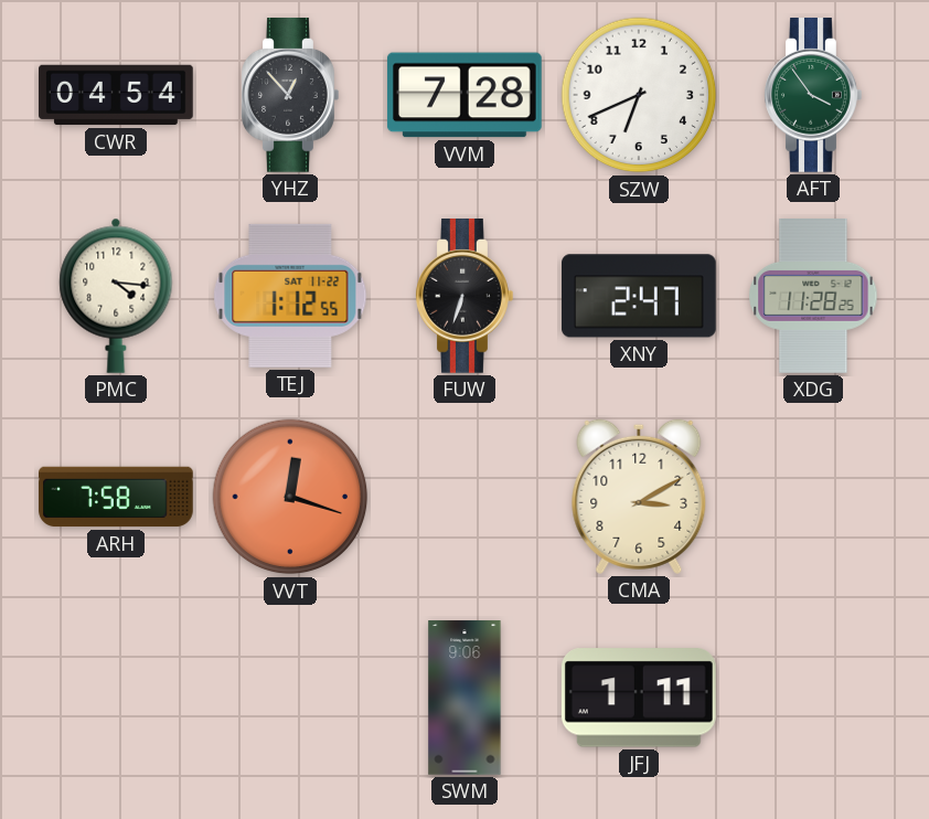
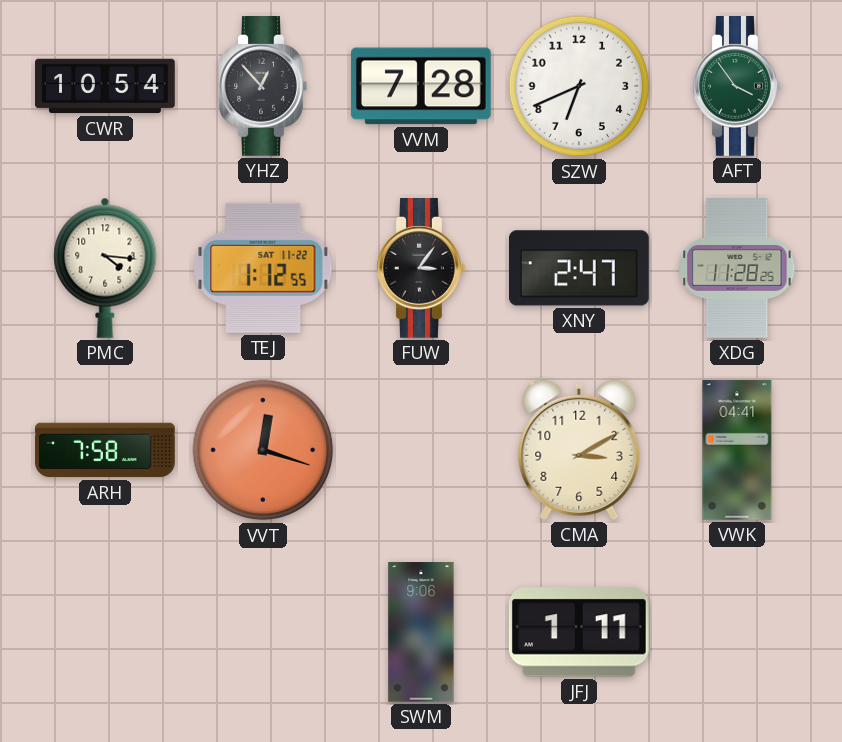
CWR: 04:54 -> 10:54
FUW: 6:33 -> 3:06
VWK: none -> 04:41
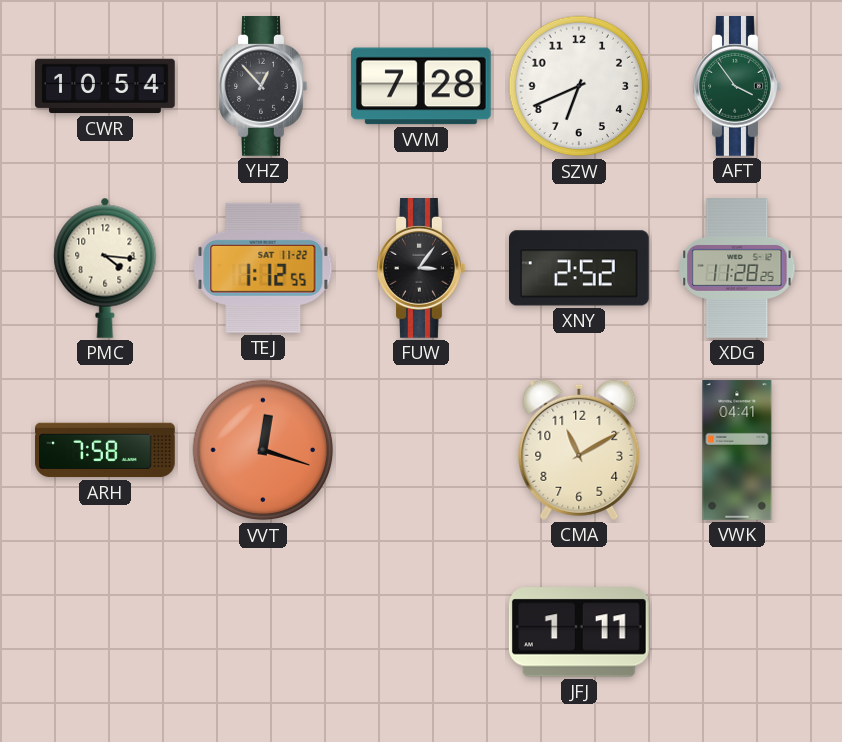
XNY: 2:47 -> 2:52
CMA: 3:10 -> 11:10
SWM: 9:06 -> none
